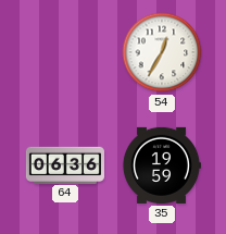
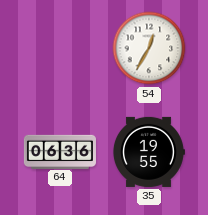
35: 19:59 -> 19:55
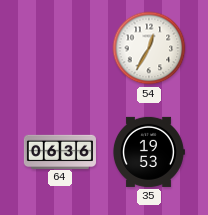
35: 19:55 -> 19:53
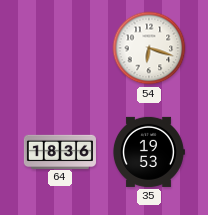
54: 12:35 -> 6:18
64: 06:36 -> 18:36
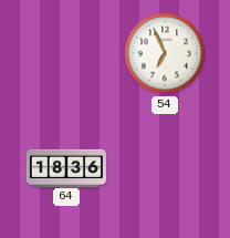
54: 6:18 -> 6:56
35: 19:53 -> none
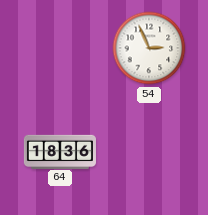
54: 6:56 -> 2:56
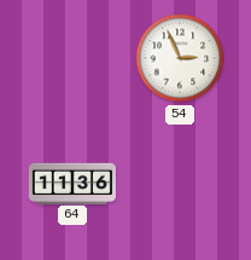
64: 18:36 -> 11:36
